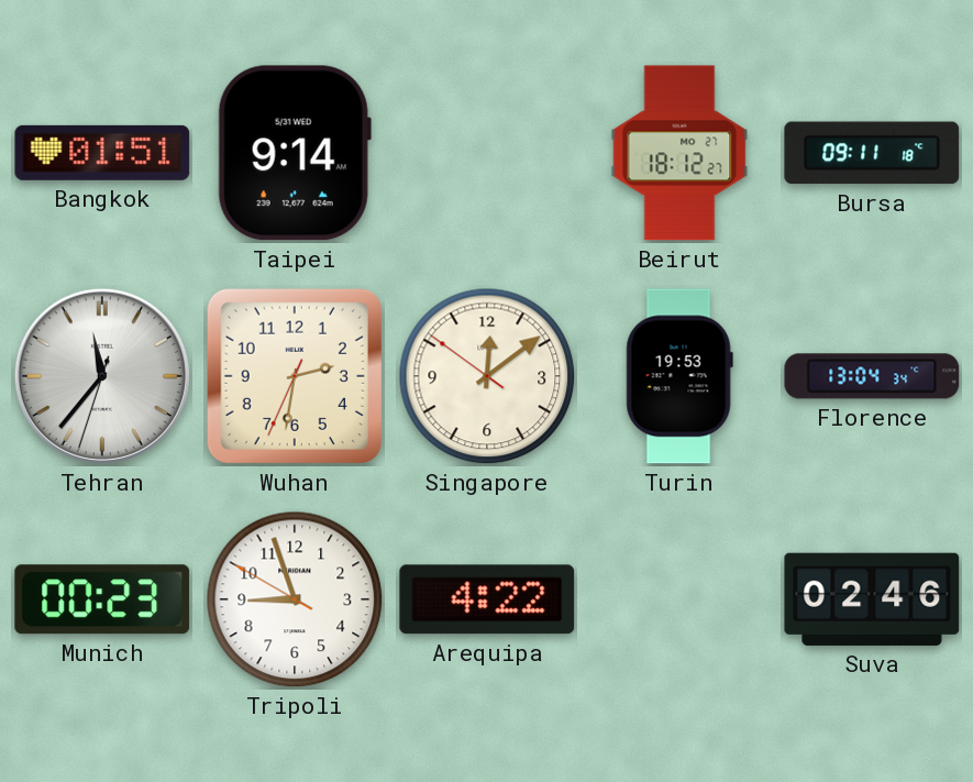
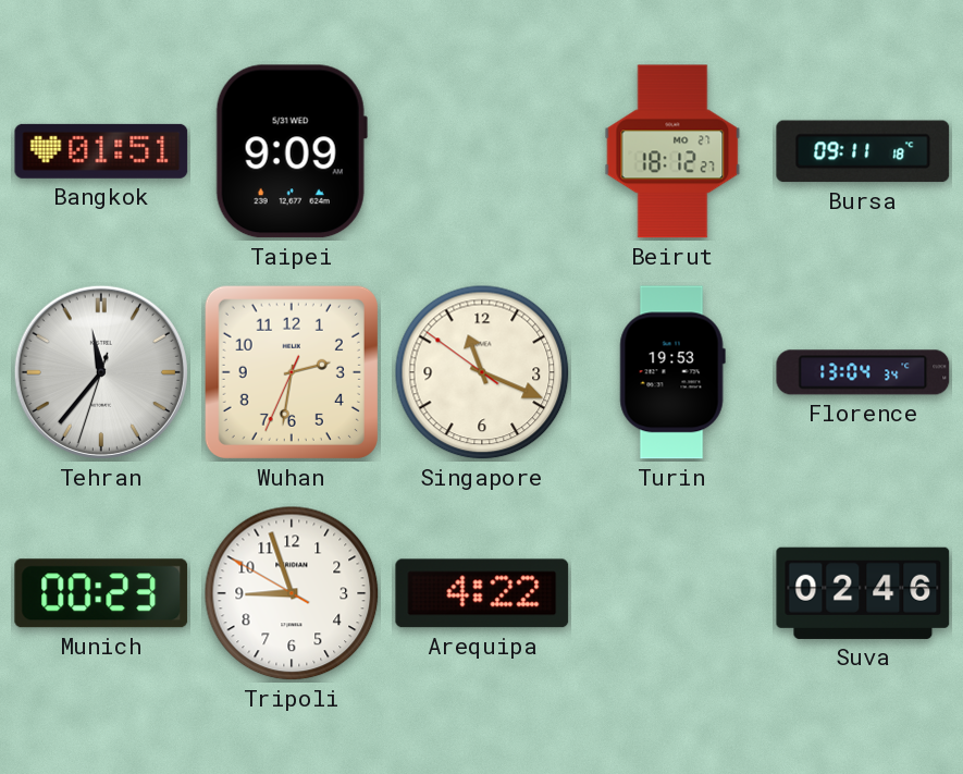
Taipei: 9:14 -> 9:09
Singapore: 12:08 -> 11:18
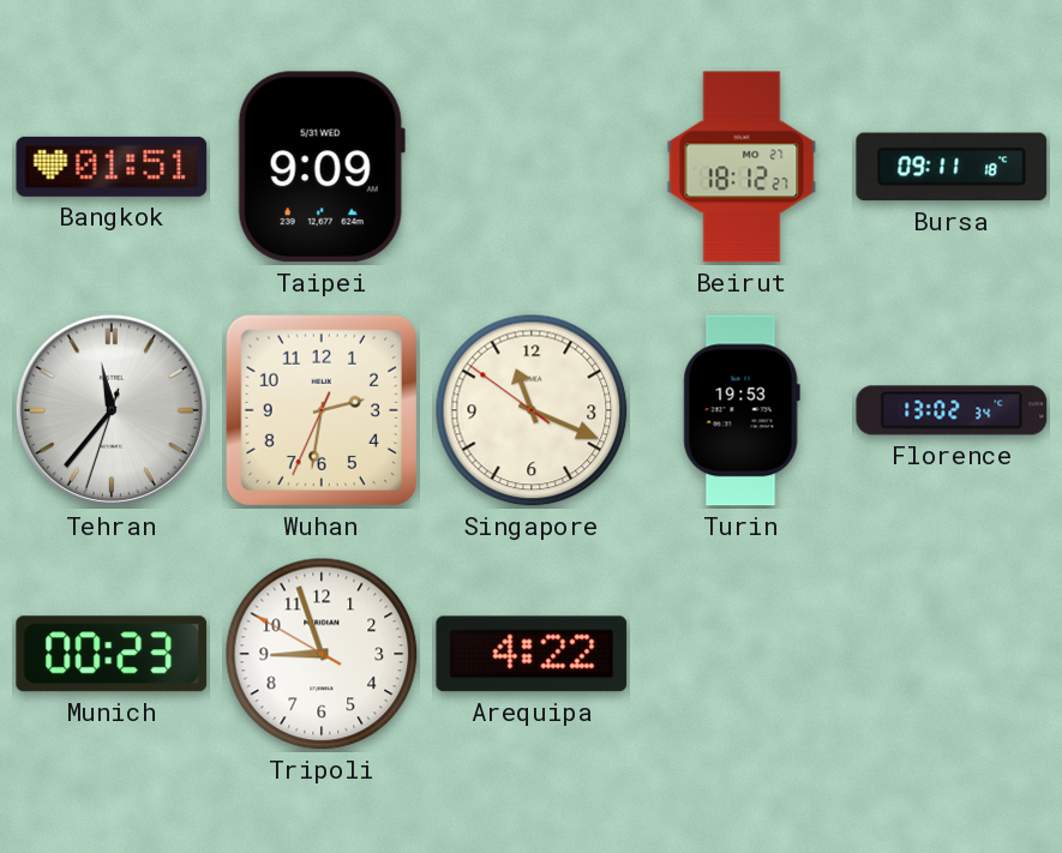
Florence: 13:04 -> 13:02
Suva: 02:46 -> none
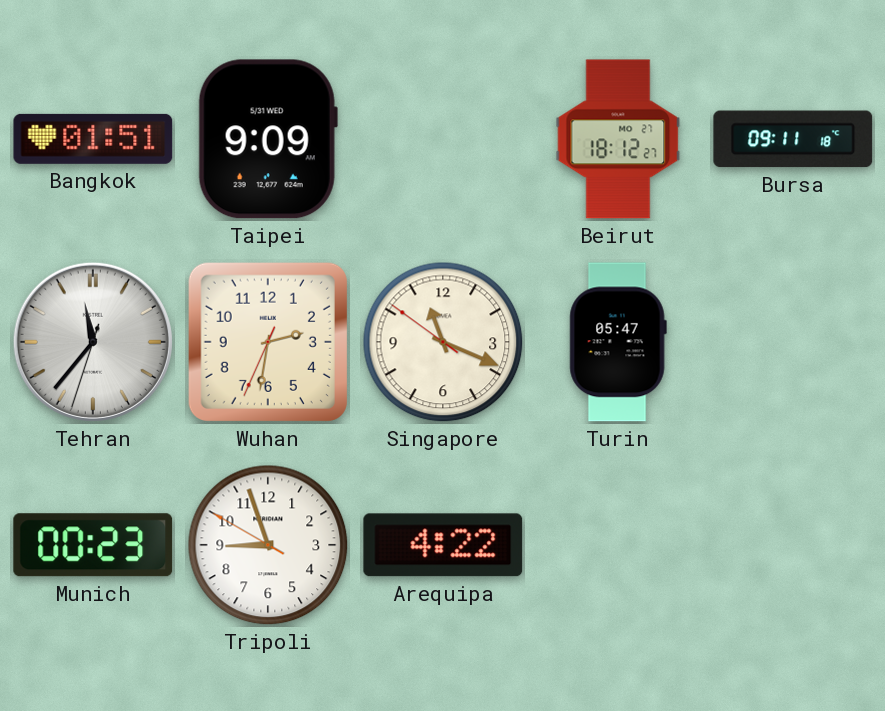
Turin: 19:53 -> 05:47
Florence: 13:02 -> none
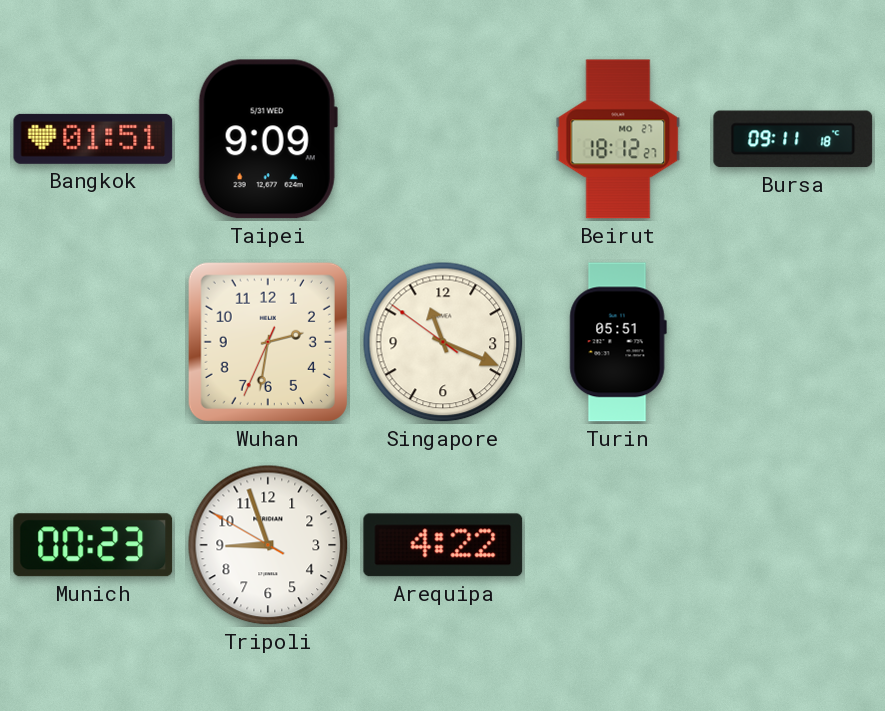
Tehran: 11:36 -> none
Turin: 05:47 -> 05:51
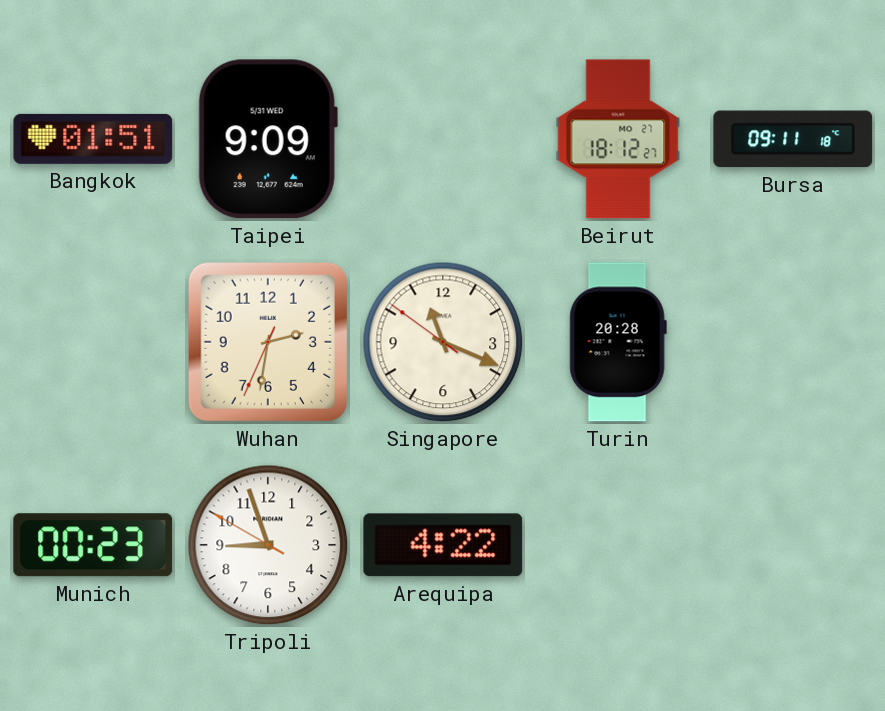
Turin: 05:51 -> 20:28
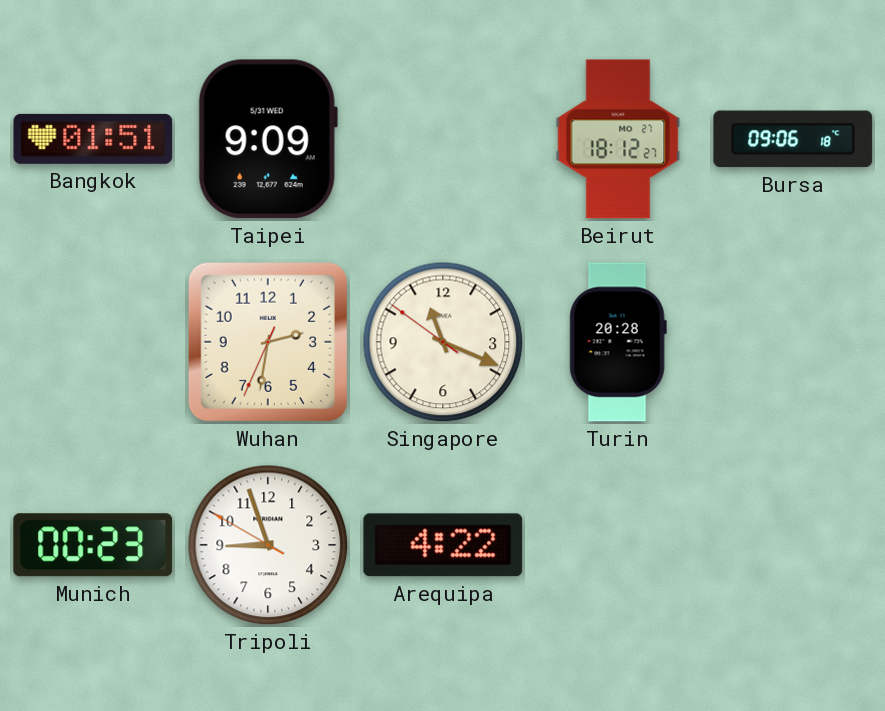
Bursa: 09:11 -> 09:06
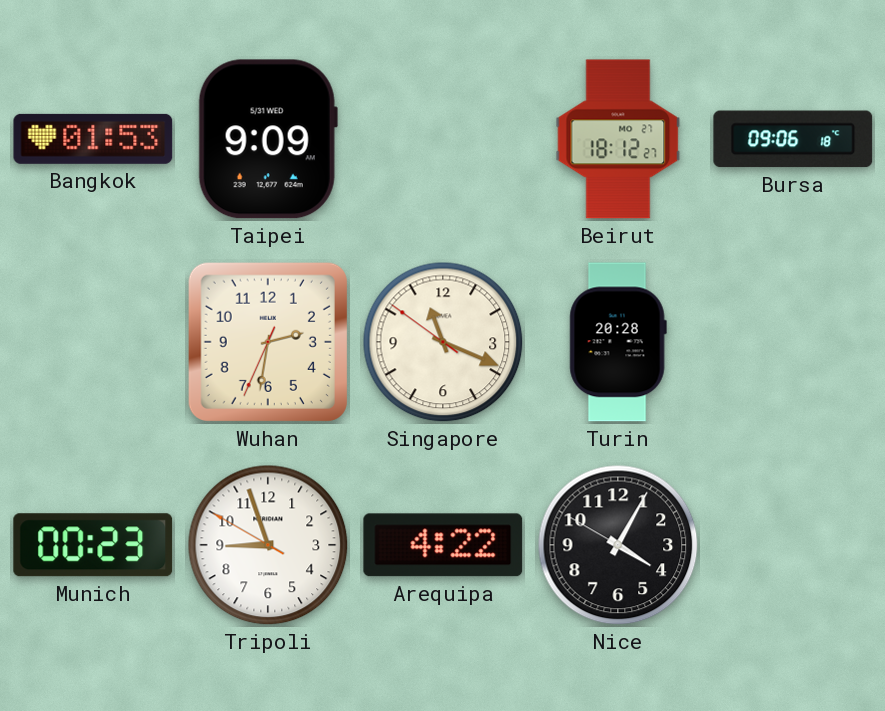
Bangkok: 01:51 -> 01:53
Nice: none -> 4:04
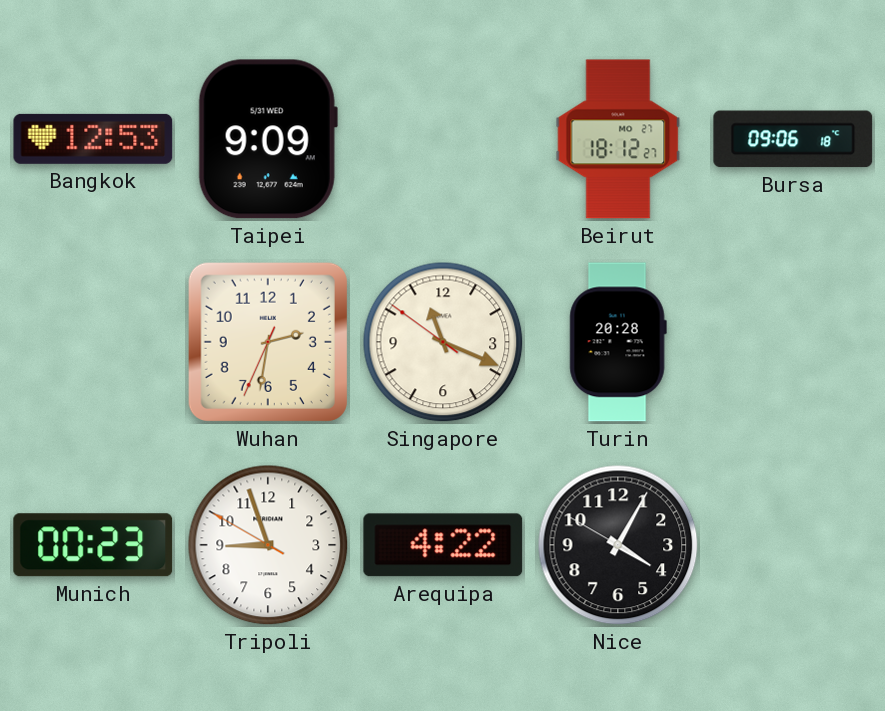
Bangkok: 01:53 -> 12:53
